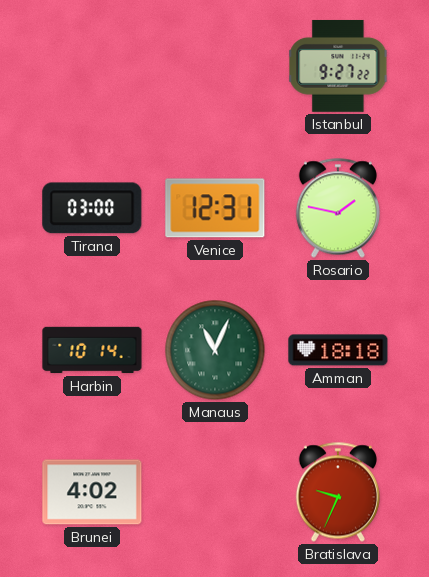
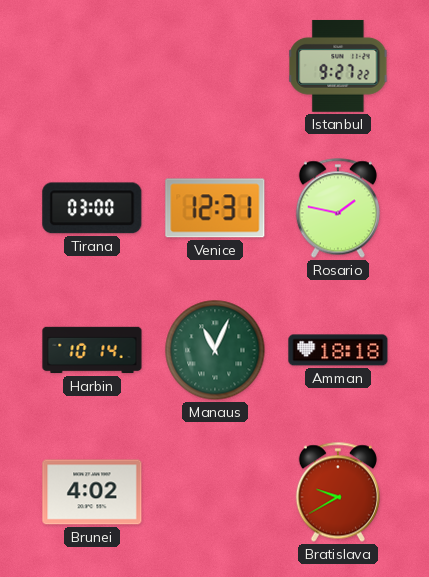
Bratislava: 9:34 -> 9:40
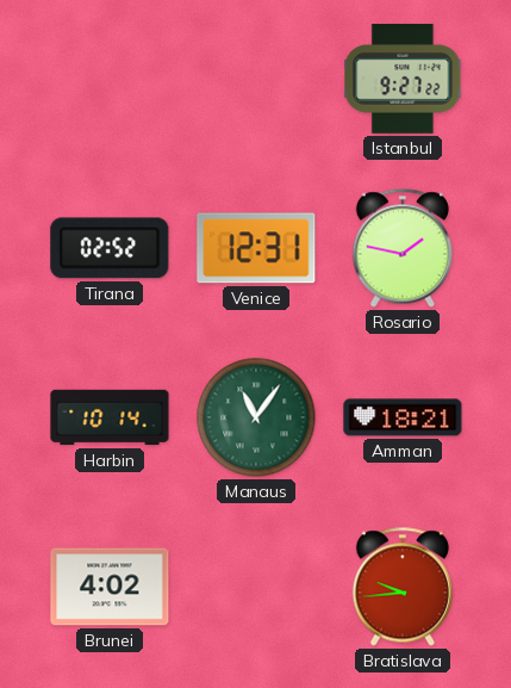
Tirana: 03:00 -> 02:52
Manaus: 11:04 -> 11:06
Amman: 18:18 -> 18:21
Bratislava: 9:40 -> 9:44
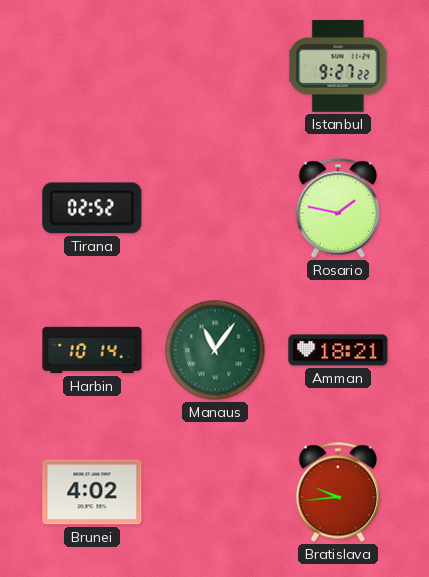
Venice: 12:31 -> none
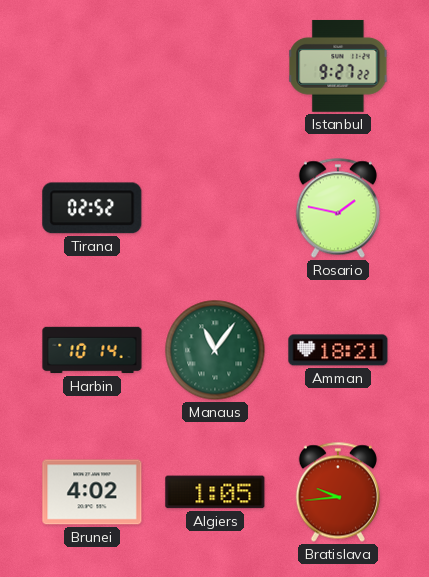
Algiers: none -> 1:05
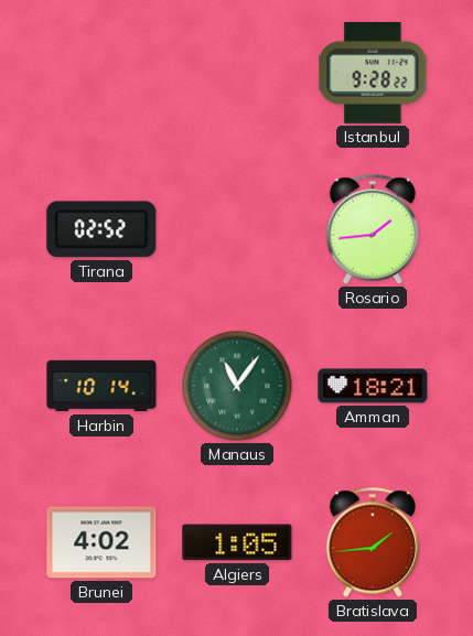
Istanbul: 9:27 -> 9:28
Rosario: 1:47 -> 1:44
Bratislava: 9:44 -> 1:44
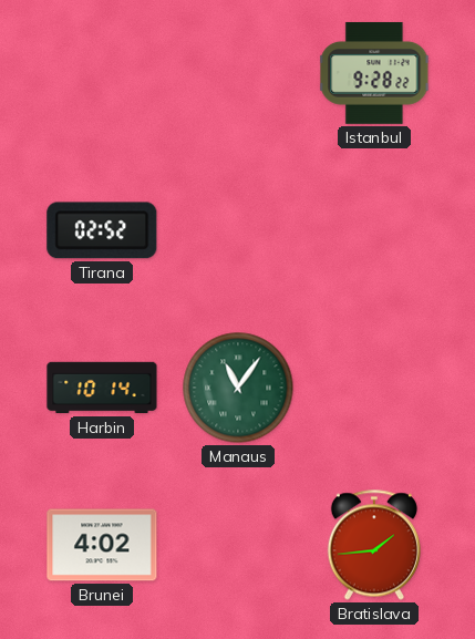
Rosario: 1:44 -> none
Amman: 18:21 -> none
Algiers: 1:05 -> none
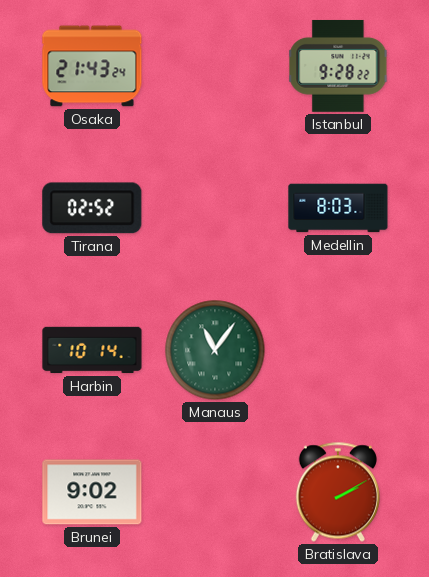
Osaka: none -> 21:43
Medellin: none -> 8:03
Brunei: 4:02 -> 9:02
Bratislava: 1:44 -> 2:10
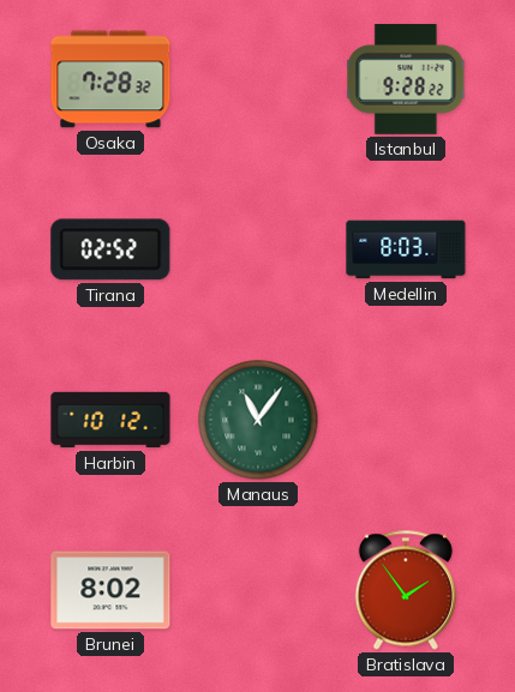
Osaka: 21:43 -> 7:28
Harbin: 10:14 -> 10:12
Brunei: 9:02 -> 8:02
Bratislava: 2:10 -> 1:54
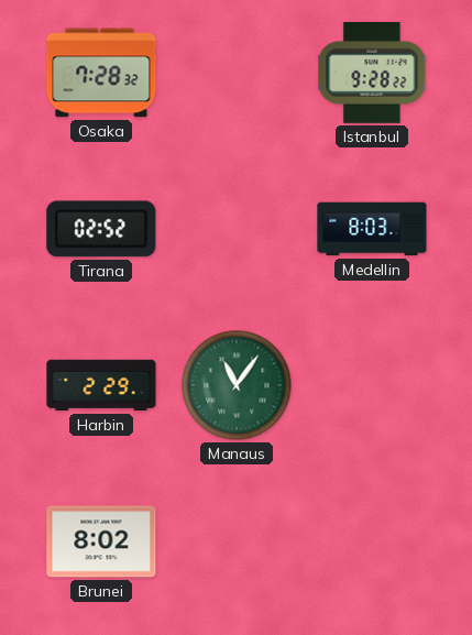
Harbin: 10:12 -> 2:29
Bratislava: 1:54 -> none
